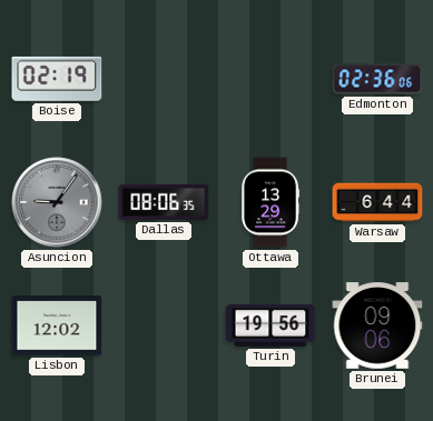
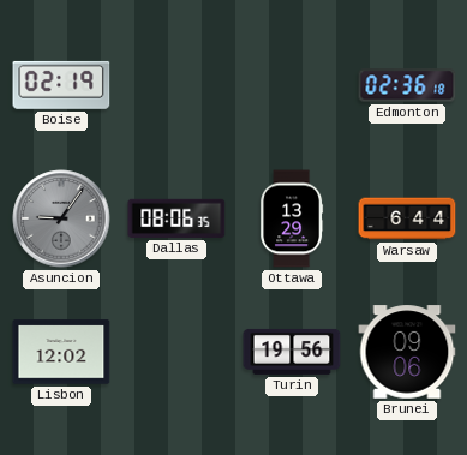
Edmonton: 02:36:06 -> 02:36:18
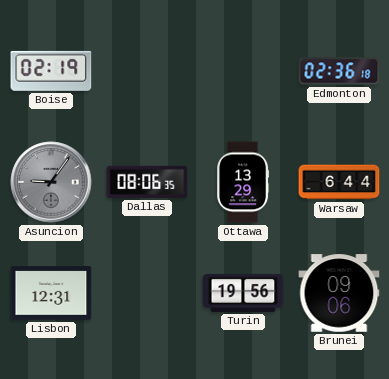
Lisbon: 12:02 -> 12:31
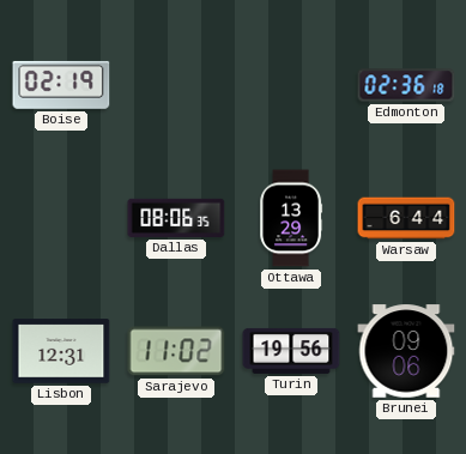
Asuncion: 9:06 -> none
Sarajevo: none -> 11:02
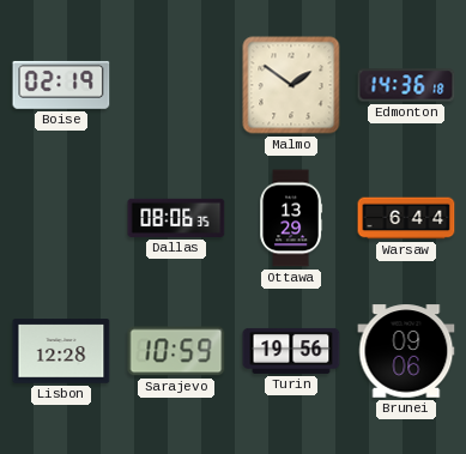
Malmo: none -> 1:51
Edmonton: 02:36 -> 14:36
Lisbon: 12:31 -> 12:28
Sarajevo: 11:02 -> 10:59
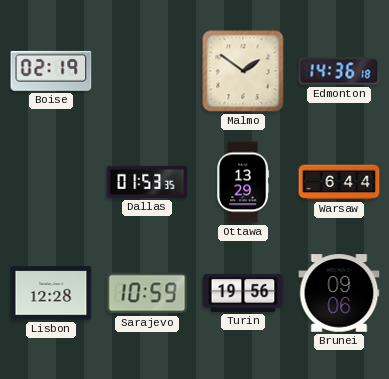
Dallas: 08:06 -> 01:53
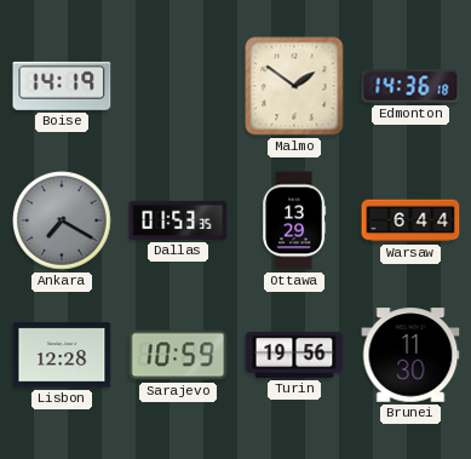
Boise: 02:19 -> 14:19
Ankara: none -> 7:20
Brunei: 09:06 -> 11:30
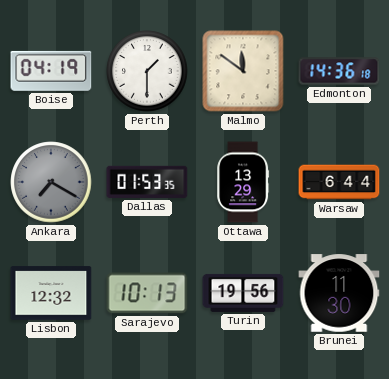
Boise: 14:19 -> 04:19
Perth: none -> 1:30
Malmo: 1:51 -> 11:51
Lisbon: 12:28 -> 12:32
Sarajevo: 10:59 -> 10:13
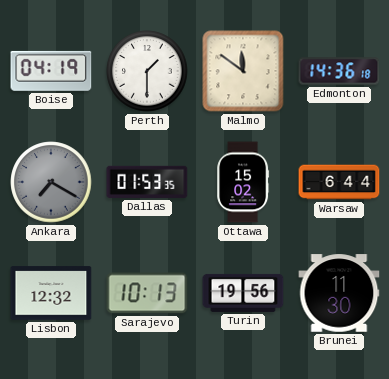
Ottawa: 13:29 -> 15:02
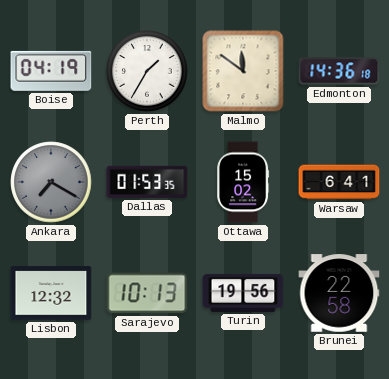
Perth: 1:30 -> 1:35
Warsaw: 6:44 -> 6:41
Brunei: 11:30 -> 22:58
